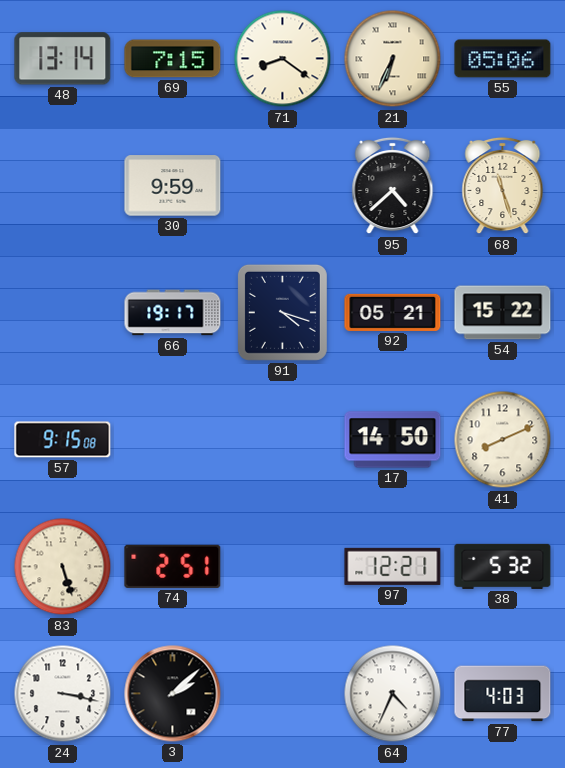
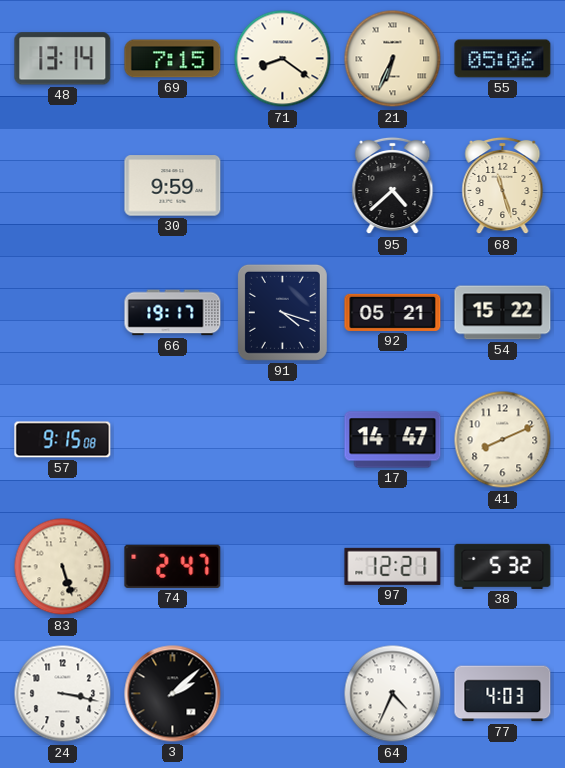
17: 14:50 -> 14:47
74: 2:51 -> 2:47
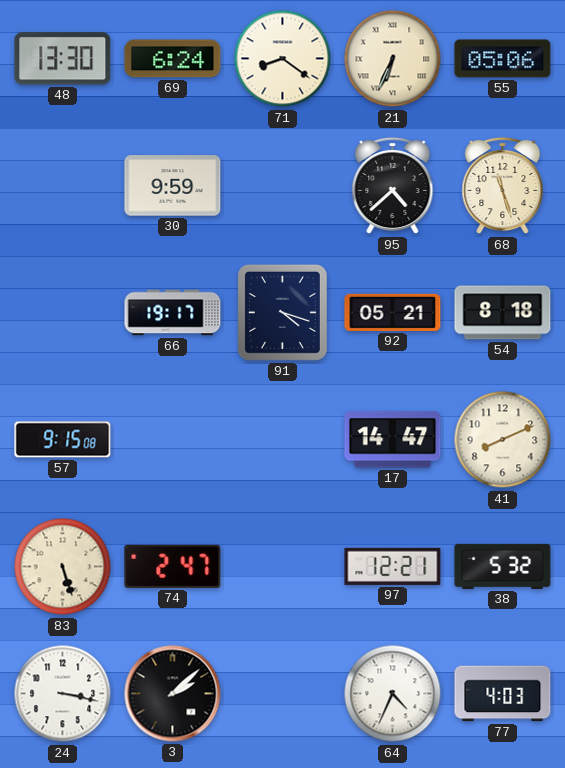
48: 13:14 -> 13:30
69: 7:15 -> 6:24
54: 15:22 -> 8:18
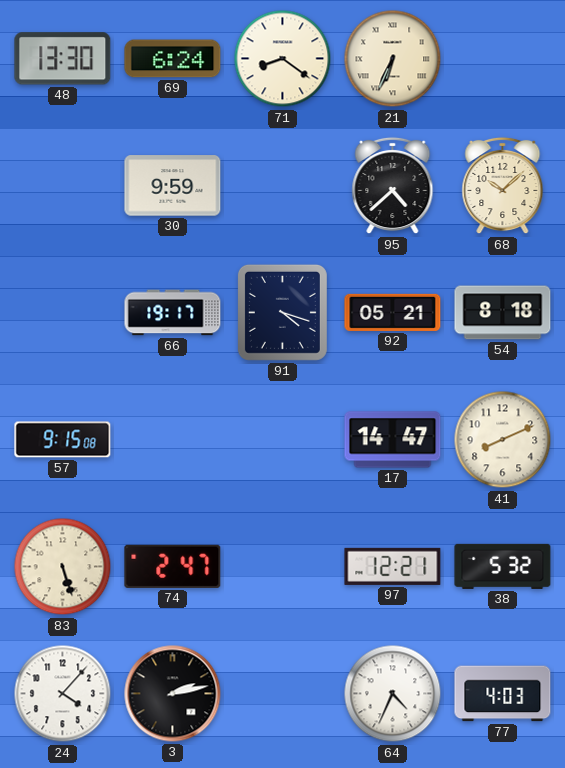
55: 05:06 -> none
68: 11:27 -> 10:08
24: 3:17 -> 4:07
3: 2:08 -> 2:13
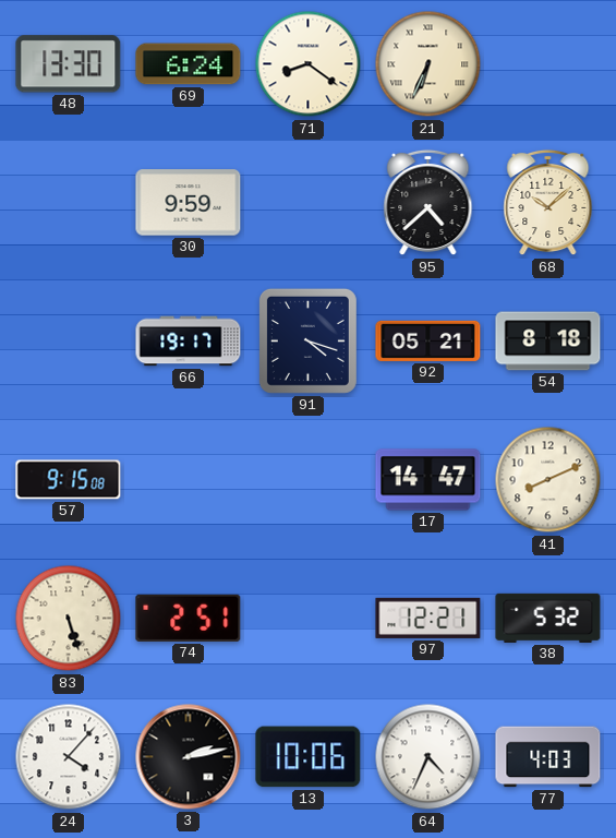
74: 2:47 -> 2:51
13: none -> 10:06
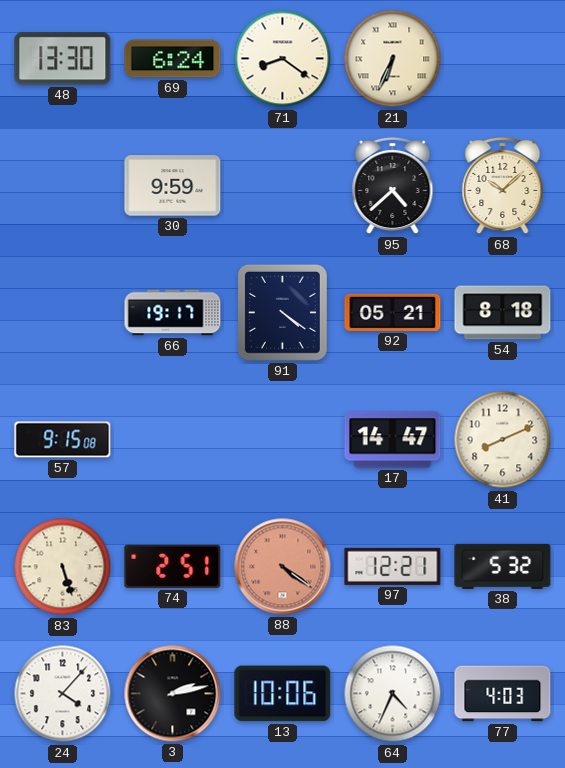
91: 4:18 -> 4:21
88: none -> 4:21
